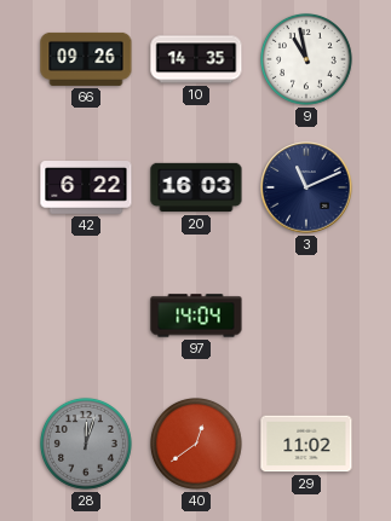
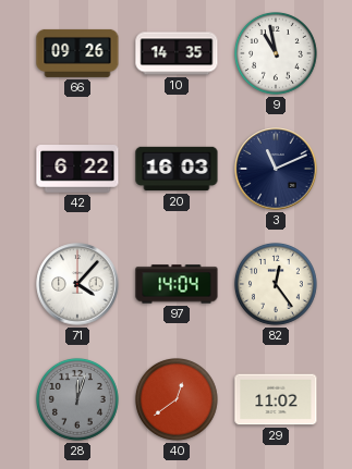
71: none -> 4:07
82: none -> 12:24
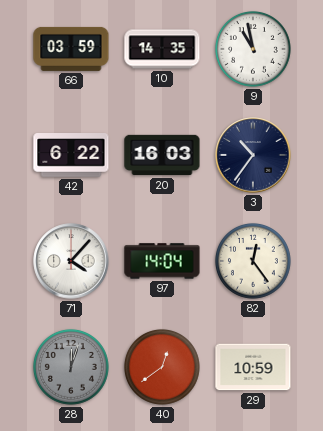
66: 09:26 -> 03:59
3: 11:11 -> 10:36
29: 11:02 -> 10:59
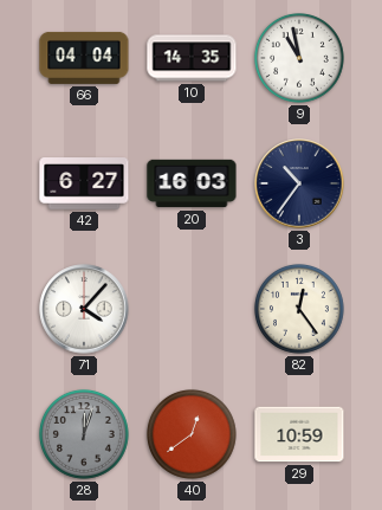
66: 03:59 -> 04:04
42: 6:22 -> 6:27
97: 14:04 -> none
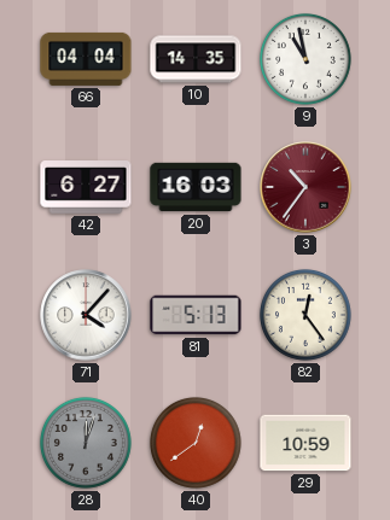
3 dial: navy -> burgundy
81: none -> 5:13
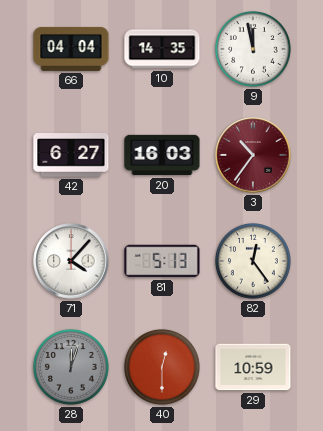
9: 10:58 -> 11:58
40: 12:39 -> 12:30
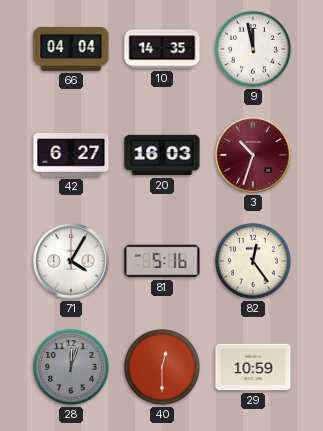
3: 10:36 -> 10:33
71: 4:07 -> 4:05
81: 5:13 -> 5:16
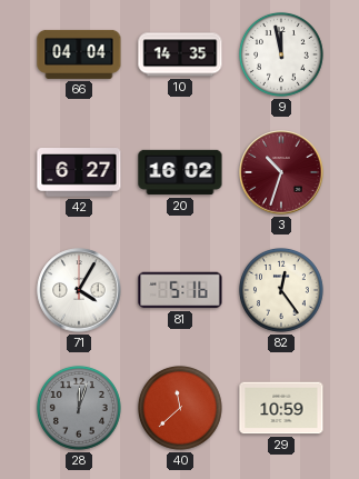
20: 16:03 -> 16:02
40: 12:30 -> 11:38
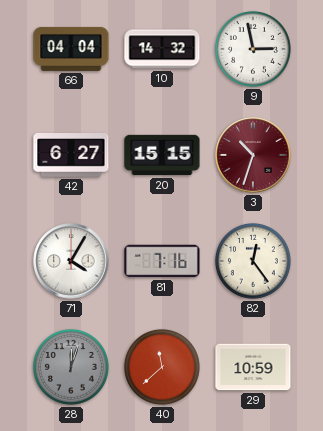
10: 14:35 -> 14:32
9: 11:58 -> 2:58
20: 16:02 -> 15:15
81: 5:16 -> 7:16
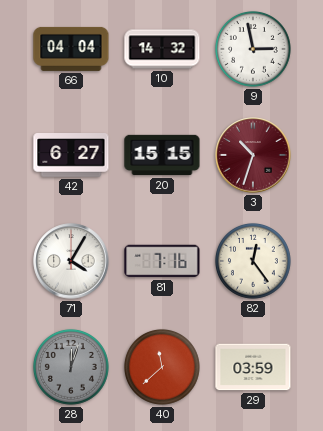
29: 10:59 -> 03:59
